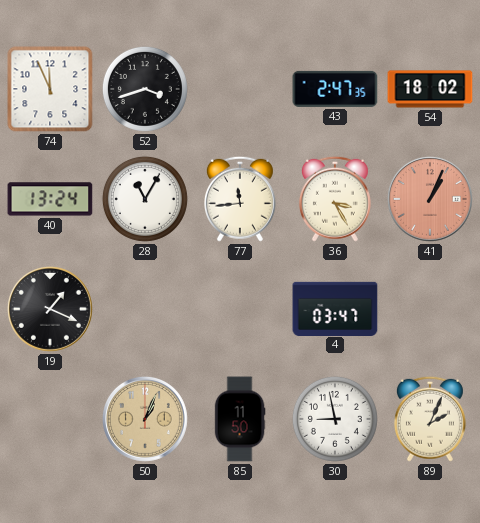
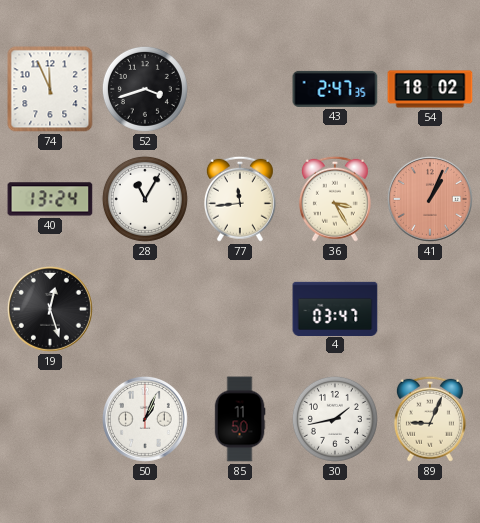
19: 1:19 -> 12:27
50 dial: champagne -> white
30: 8:58 -> 1:43
89: 2:04 -> 9:04
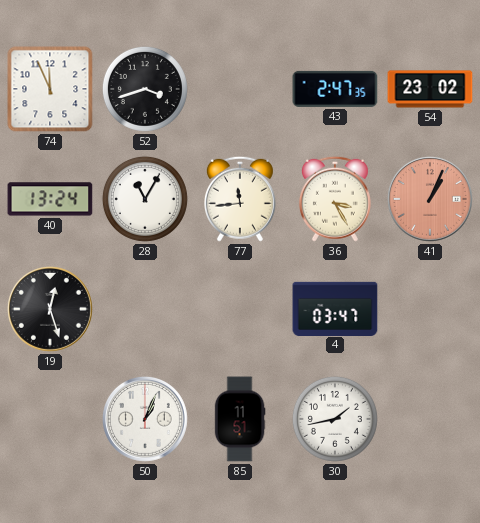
54: 18:02 -> 23:02
85: 11:50 -> 11:51
89: 9:04 -> none
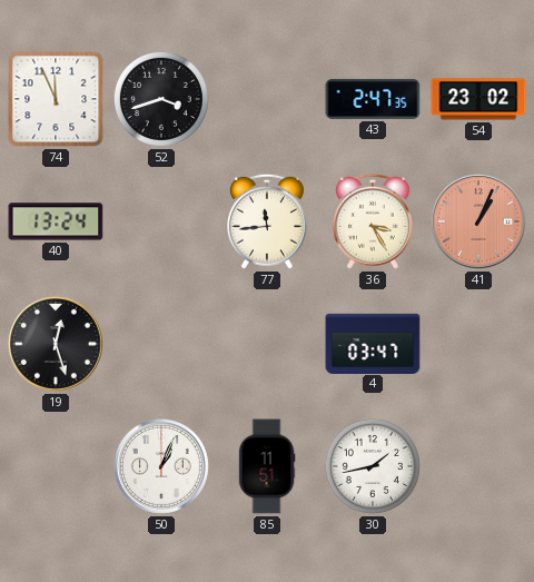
28: 11:05 -> none
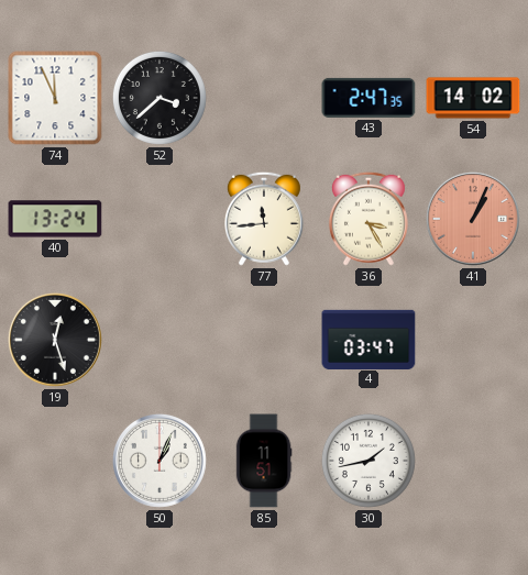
52: 3:42 -> 3:38
54: 23:02 -> 14:02
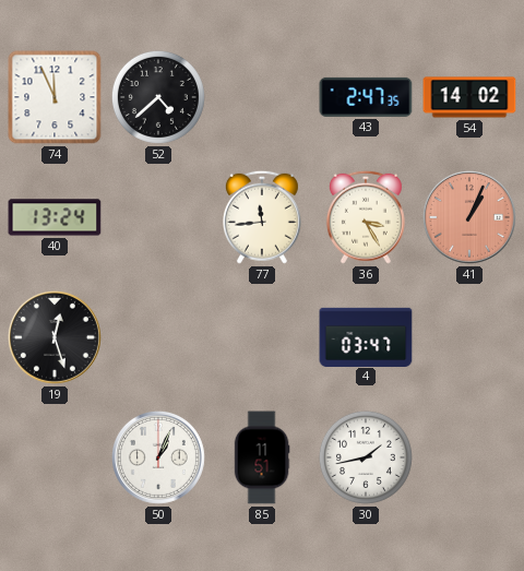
52: 3:38 -> 4:38
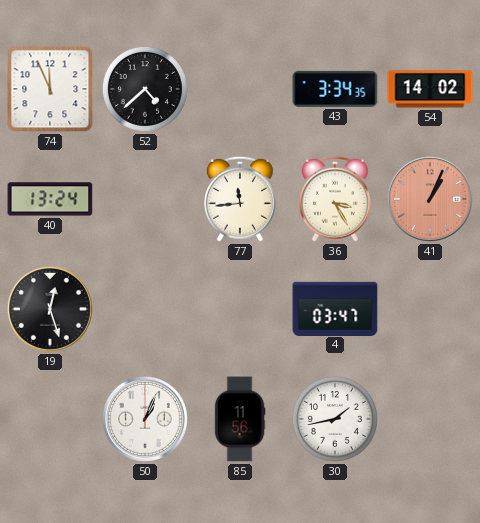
43: 2:47 -> 3:34
85: 11:51 -> 11:56
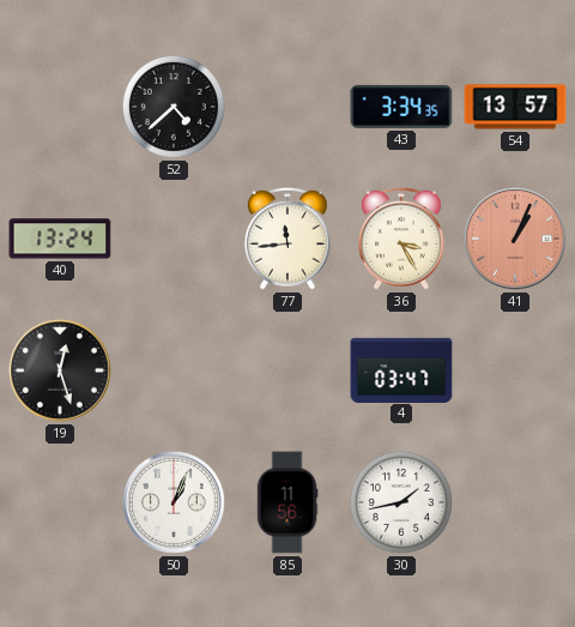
74: 11:56 -> none
54: 14:02 -> 13:57
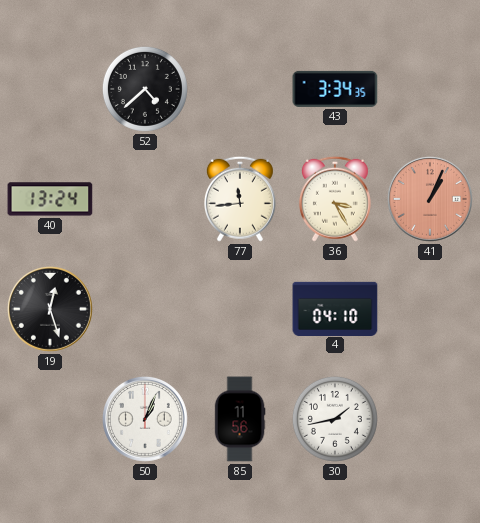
54: 13:57 -> none
4: 03:47 -> 04:10
